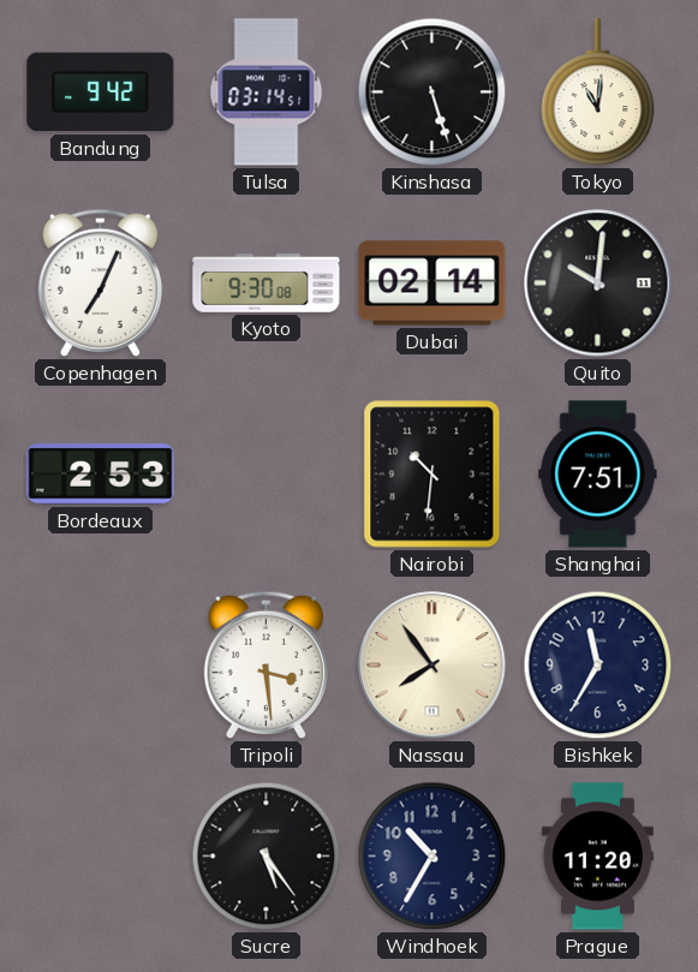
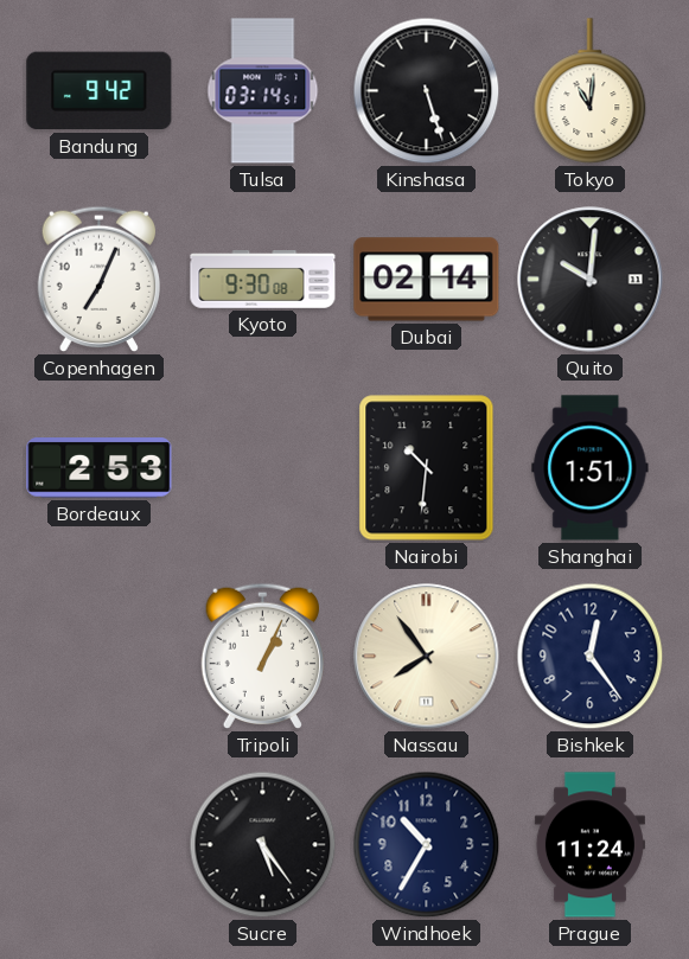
Shanghai: 7:51 -> 1:51
Tripoli: 3:29 -> 1:04
Bishkek: 11:35 -> 12:24
Prague: 11:20 -> 11:24
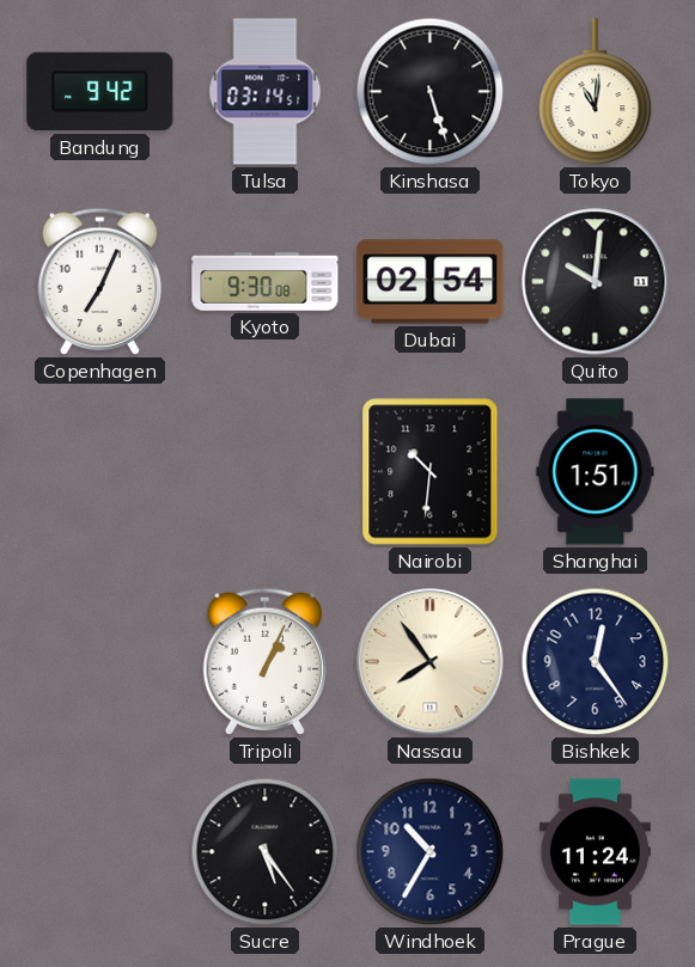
Dubai: 02:14 -> 02:54
Bordeaux: 2:53 -> none
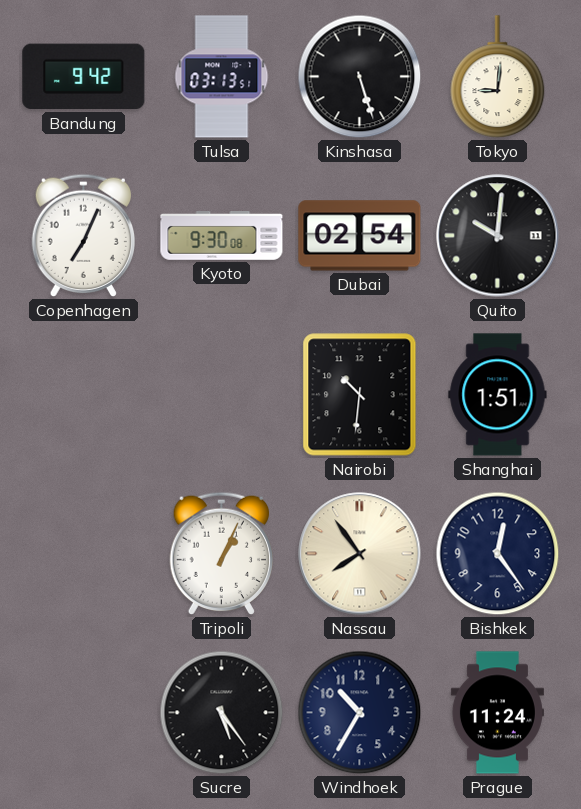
Tulsa: 03:14 -> 03:13
Tokyo: 11:01 -> 9:01
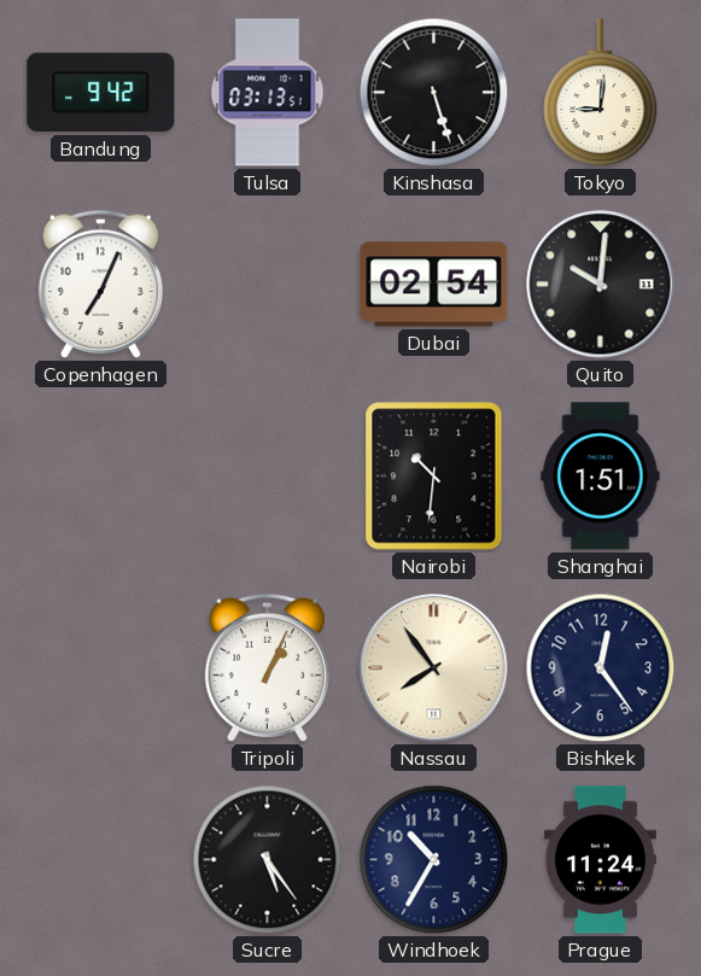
Kyoto: 9:30 -> none
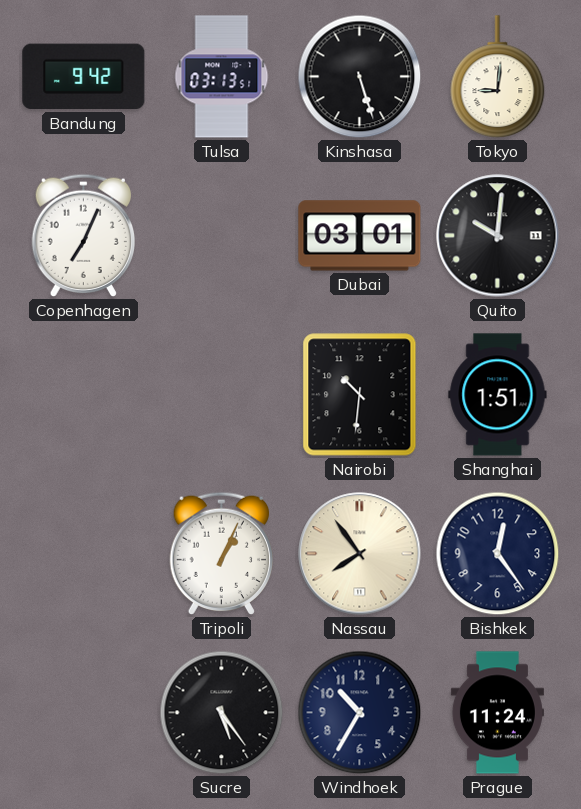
Dubai: 02:54 -> 03:01
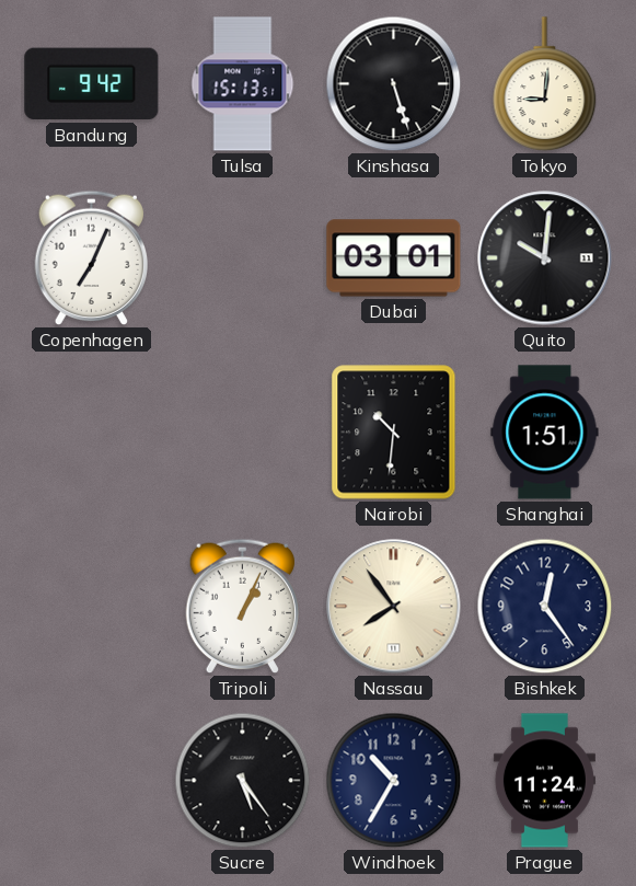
Tulsa: 03:13 -> 15:13
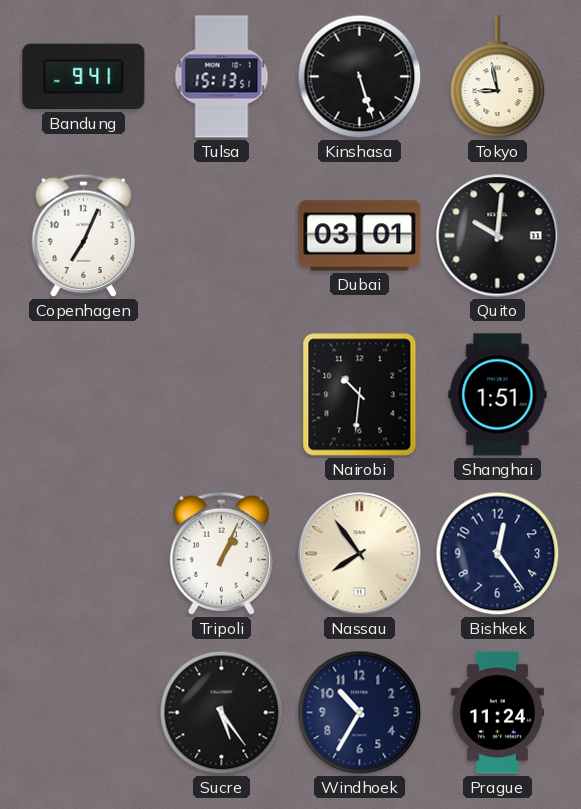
Bandung: 9:42 -> 9:41
Tokyo: 9:01 -> 8:58
